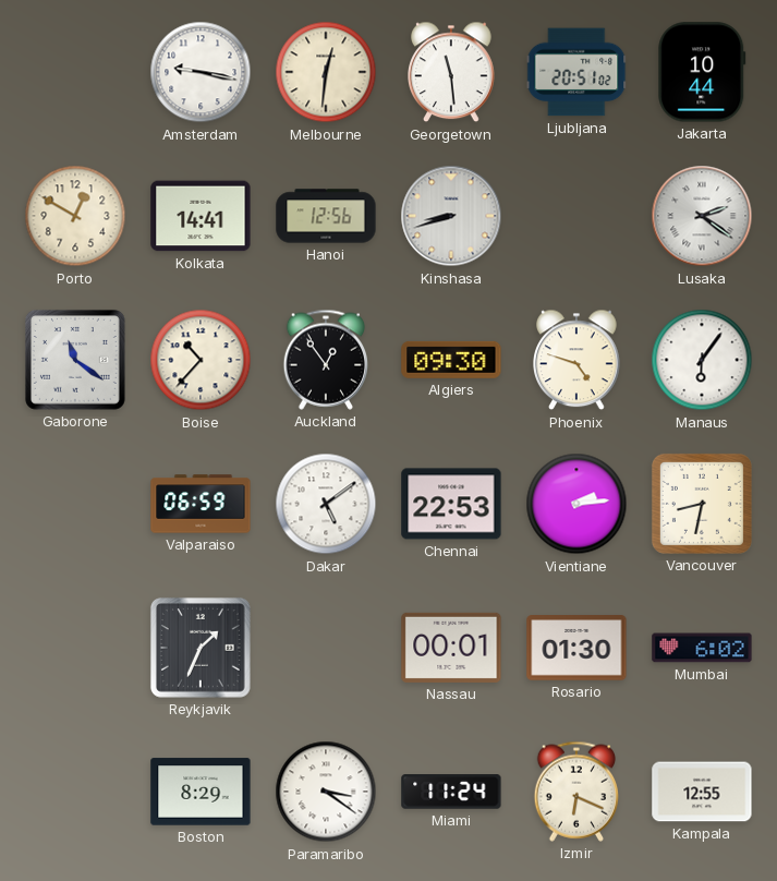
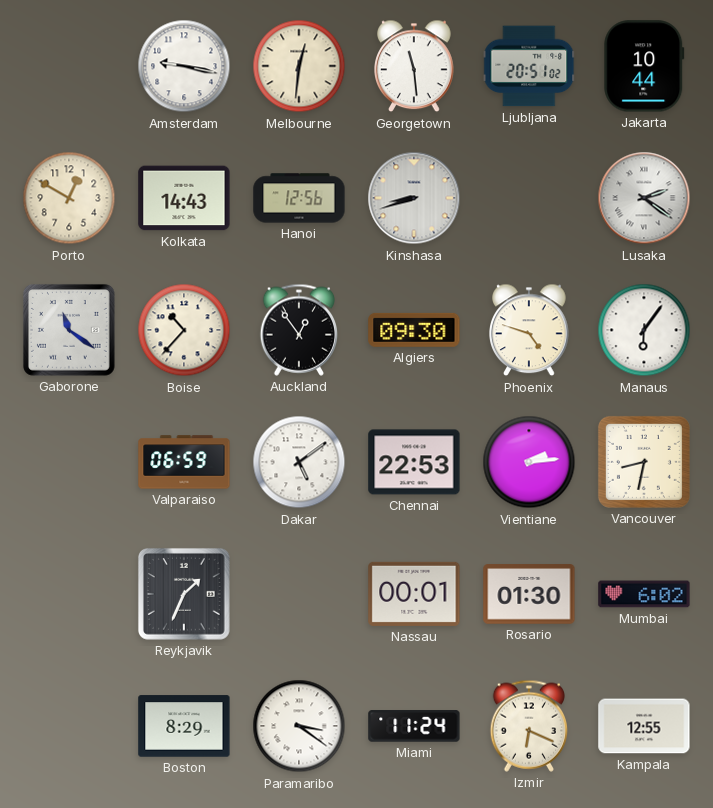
Kolkata: 14:41 -> 14:43
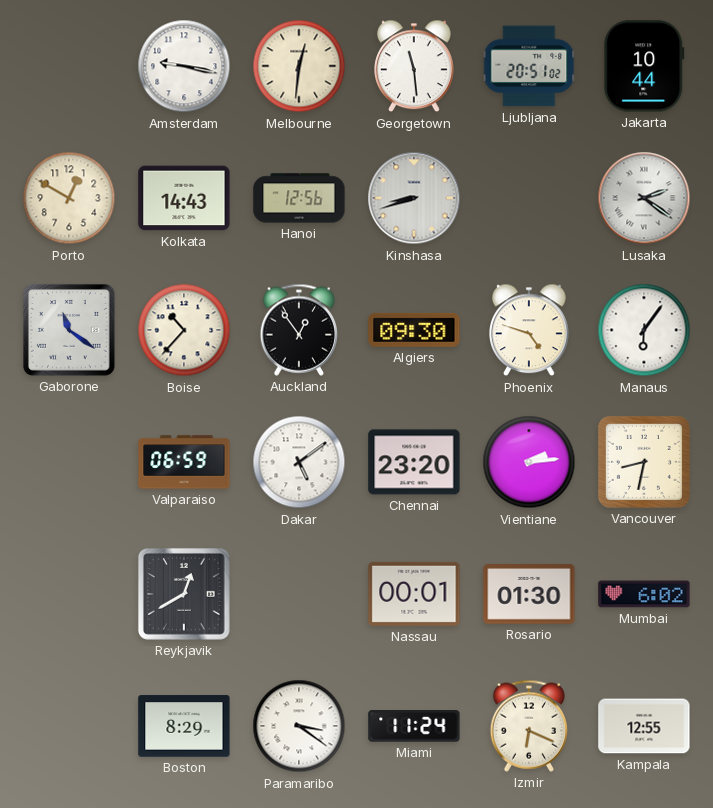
Chennai: 22:53 -> 23:20
Reykjavik: 1:34 -> 12:40
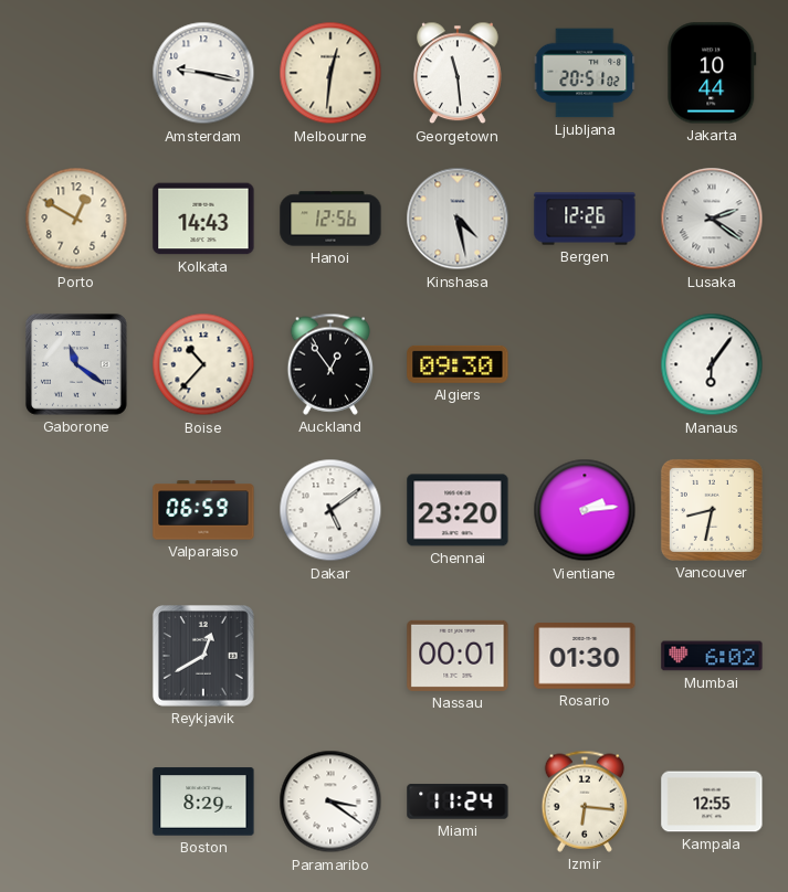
Kinshasa: 8:42 -> 4:28
Bergen: none -> 12:26
Phoenix: 4:48 -> none
Izmir: 6:19 -> 6:16
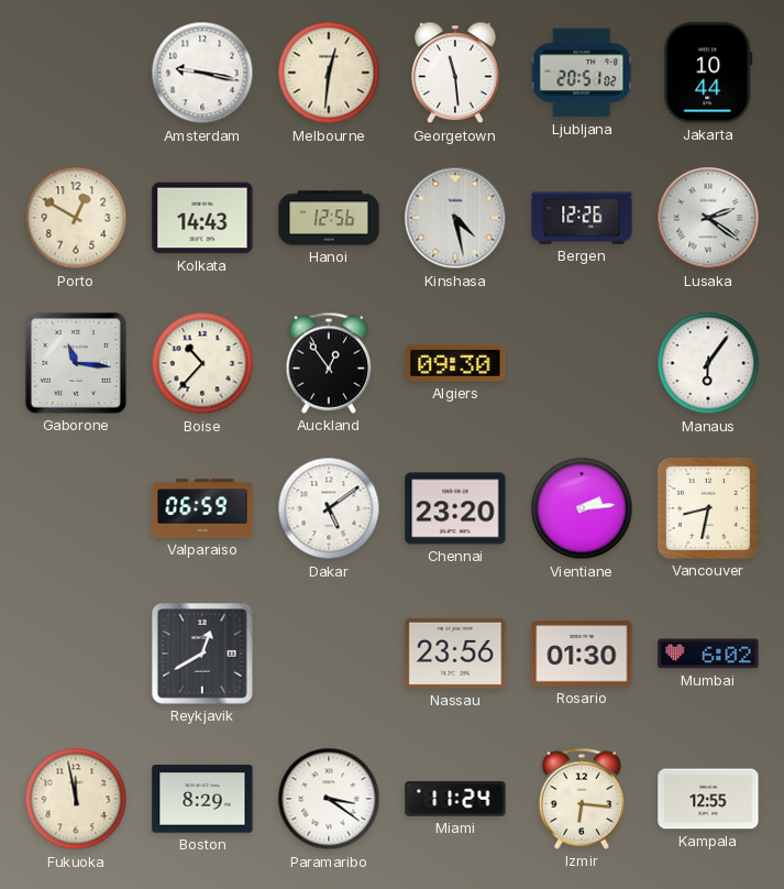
Gaborone: 11:21 -> 11:16
Nassau: 00:01 -> 23:56
Fukuoka: none -> 11:58
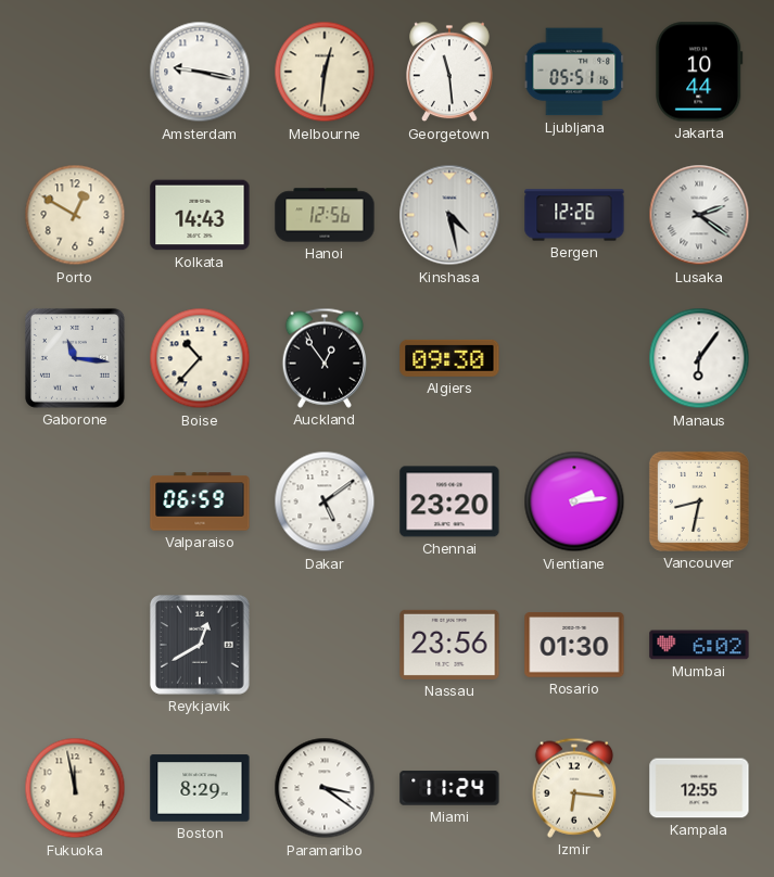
Ljubljana: 20:51 -> 05:51
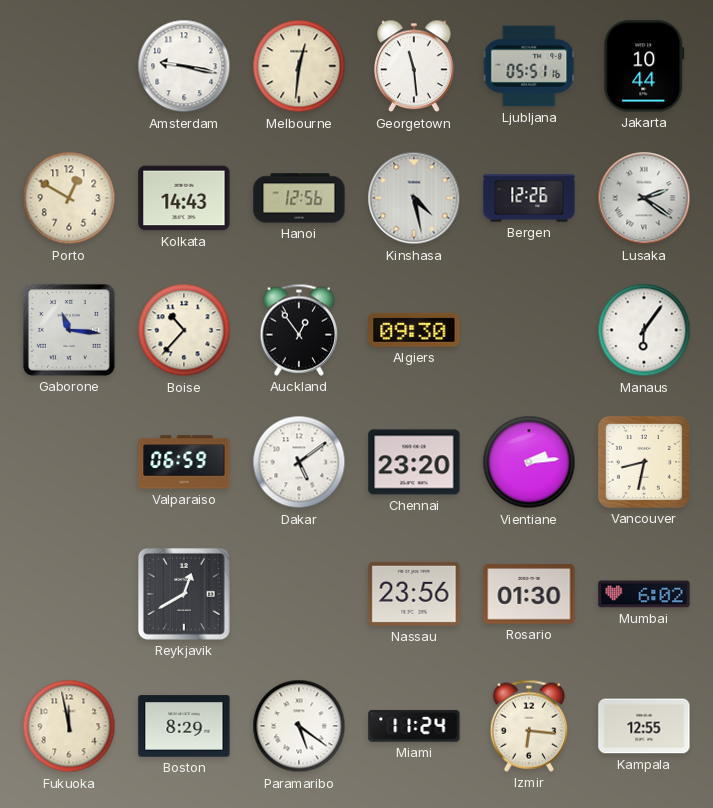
Paramaribo: 3:21 -> 5:21
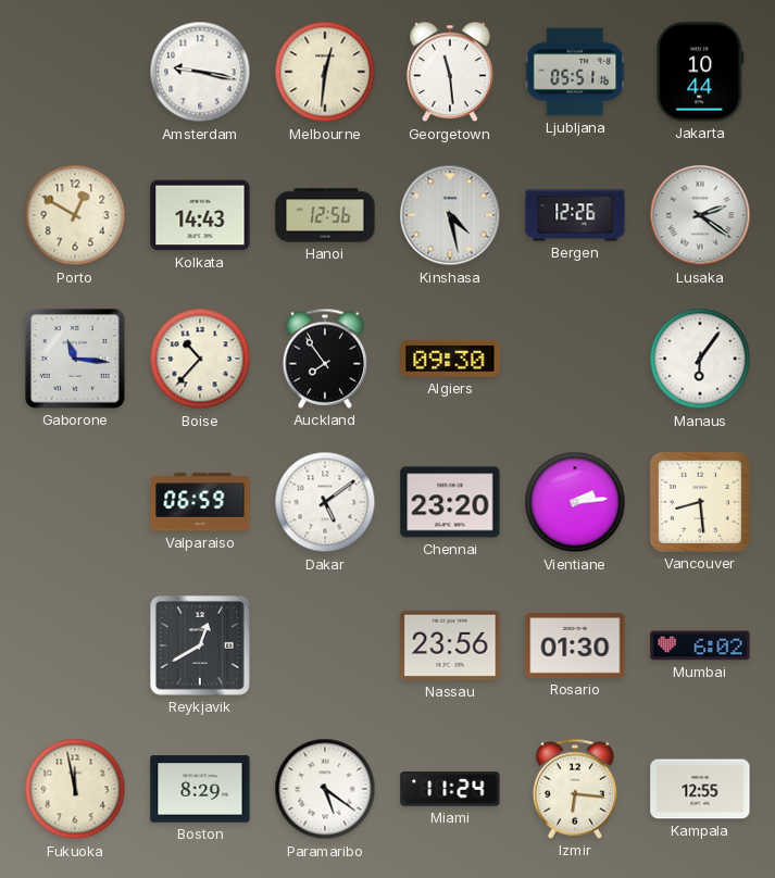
Auckland: 12:54 -> 7:54
Vancouver: 8:32 -> 8:29
